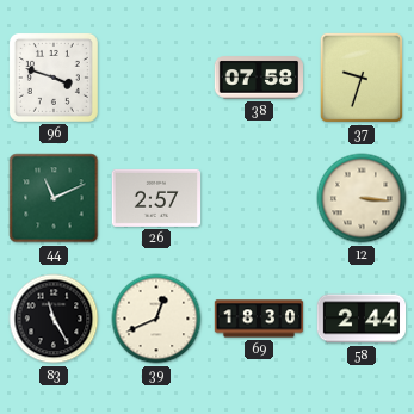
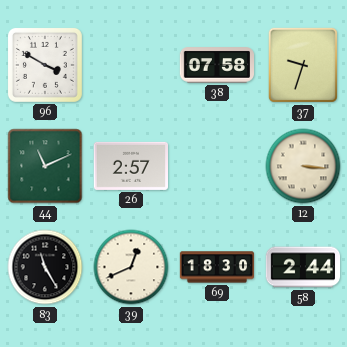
96: 3:48 -> 3:50
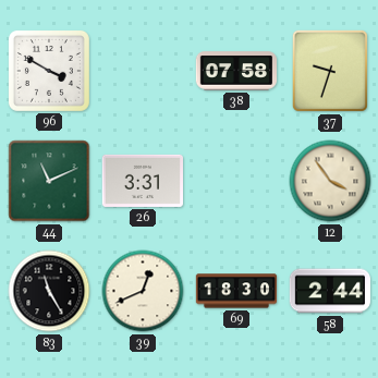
26: 2:57 -> 3:31
12: 3:16 -> 3:54
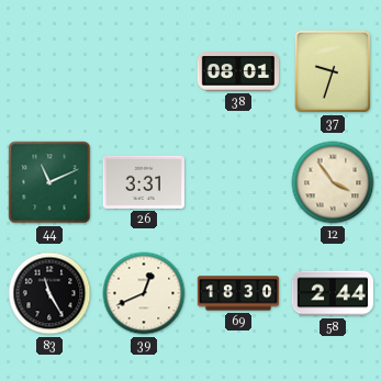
96: 3:50 -> none
38: 07:58 -> 08:01
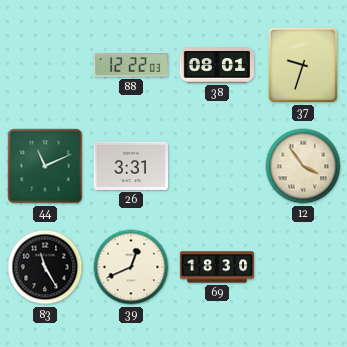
88: none -> 12:22
58: 2:44 -> none
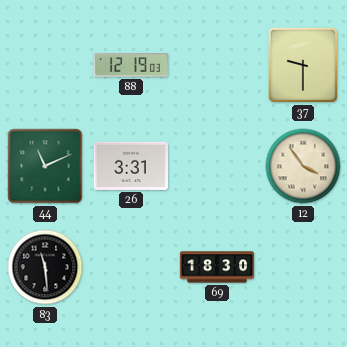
88: 12:22 -> 12:19
38: 08:01 -> none
37: 9:33 -> 9:30
83: 11:25 -> 11:29
39: 12:41 -> none
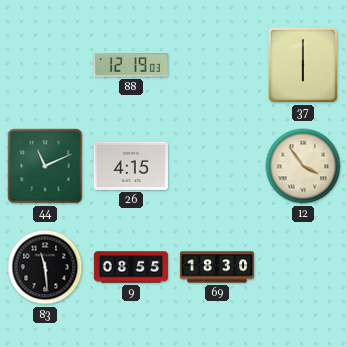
37: 9:30 -> 6:00
26: 3:31 -> 4:15
9: none -> 08:55
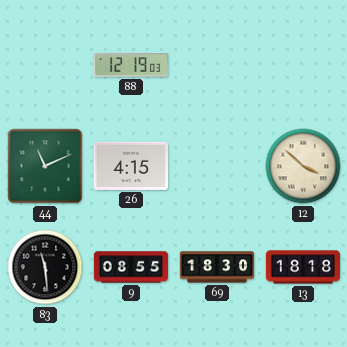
37: 6:00 -> none
12: 3:54 -> 3:52
13: none -> 18:18
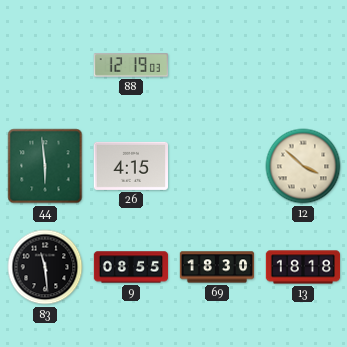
44: 11:11 -> 5:59
